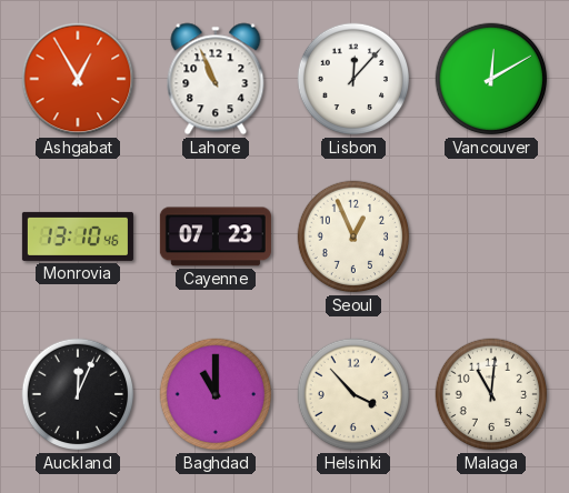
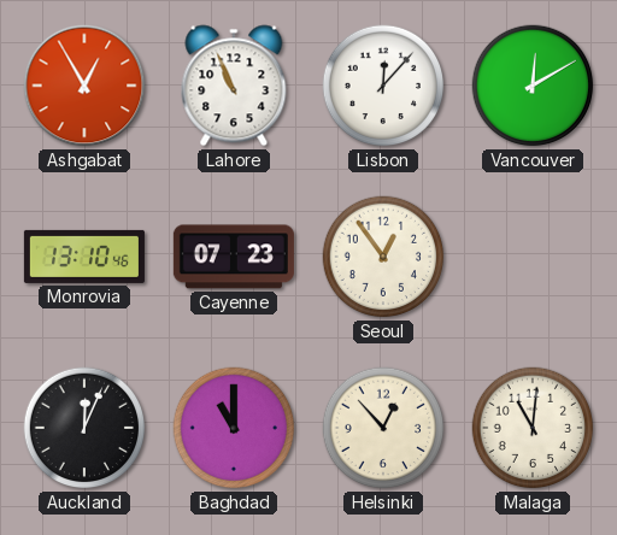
Seoul: 12:56 -> 12:54
Helsinki: 3:53 -> 12:53
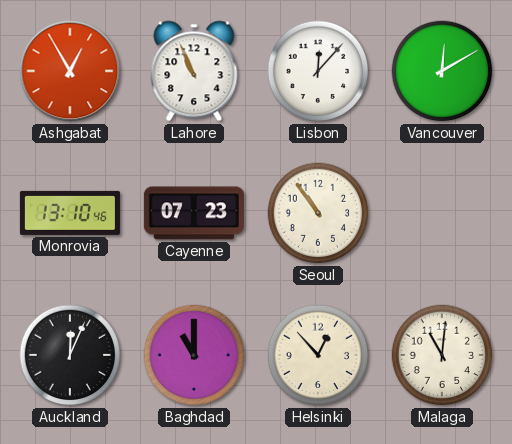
Seoul: 12:54 -> 10:54
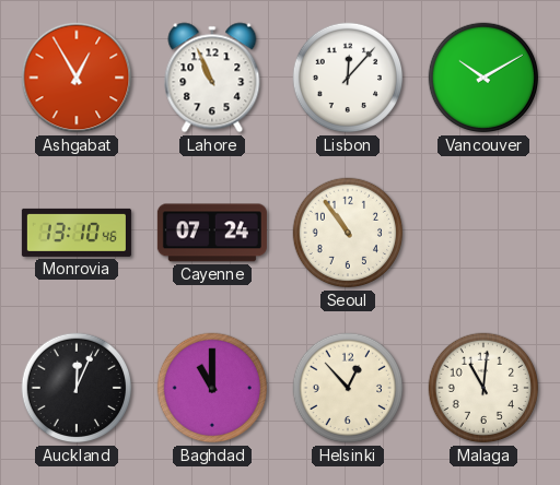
Vancouver: 12:10 -> 10:10
Cayenne: 07:23 -> 07:24
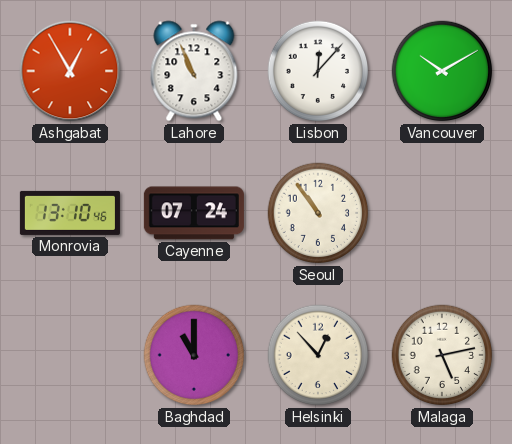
Auckland: 12:04 -> none
Malaga: 11:01 -> 5:13
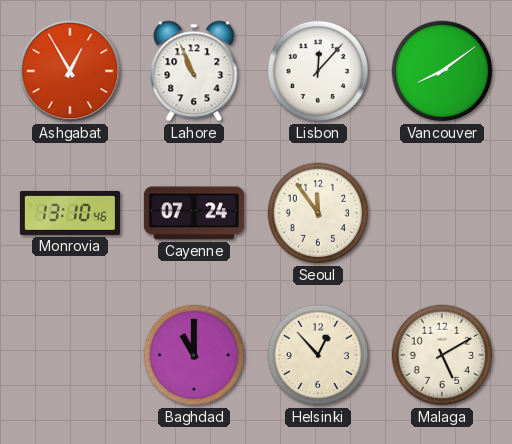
Vancouver: 10:10 -> 8:09
Seoul: 10:54 -> 11:54
Malaga: 5:13 -> 5:10
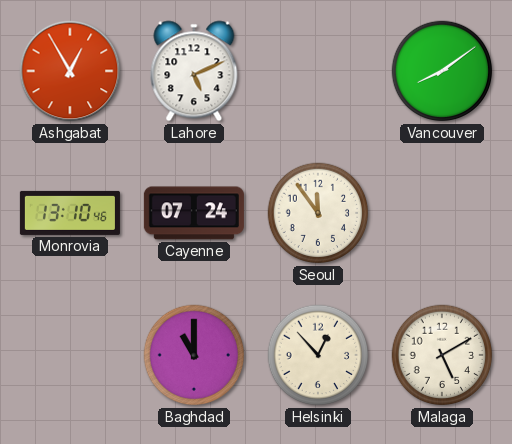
Lahore: 10:56 -> 5:11
Lisbon: 12:07 -> none
